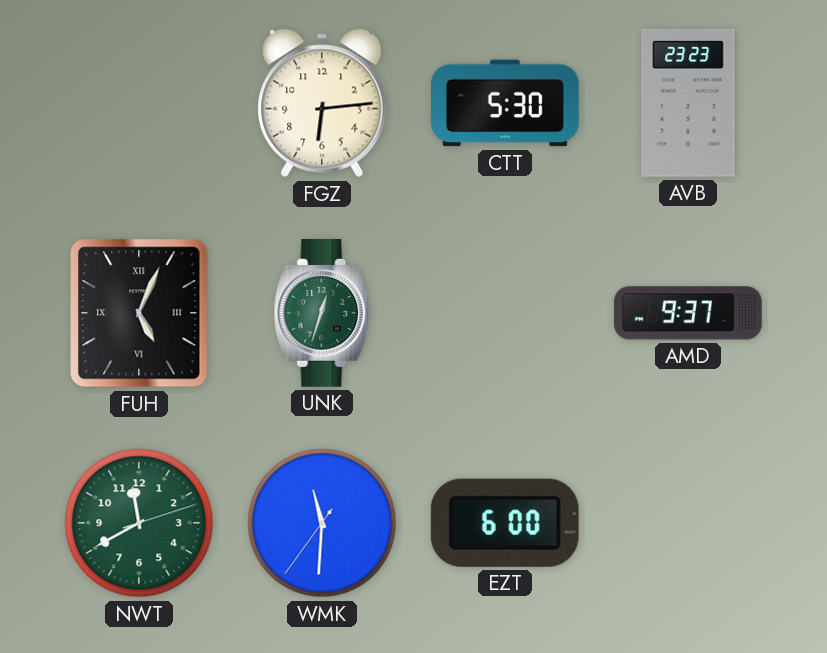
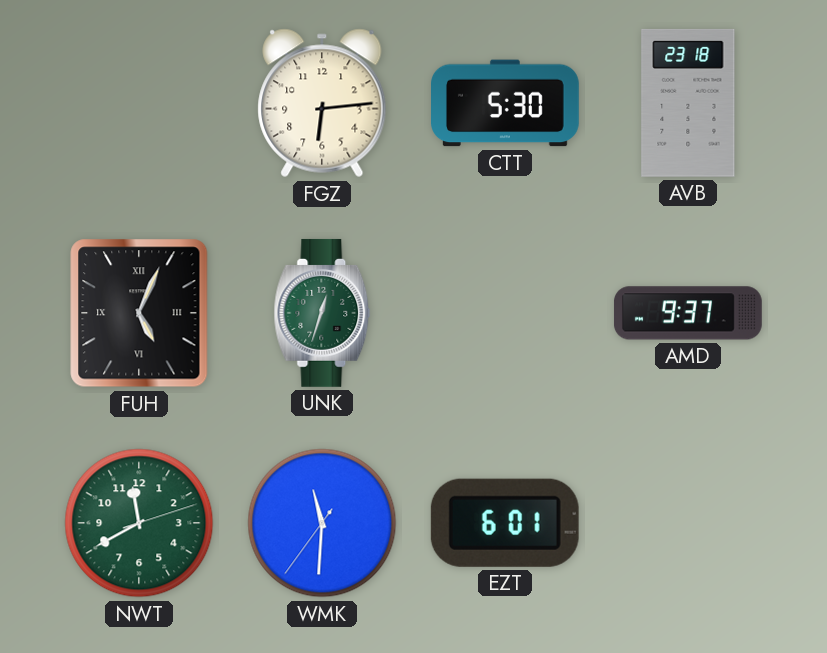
AVB: 23:23 -> 23:18
EZT: 6:00 -> 6:01
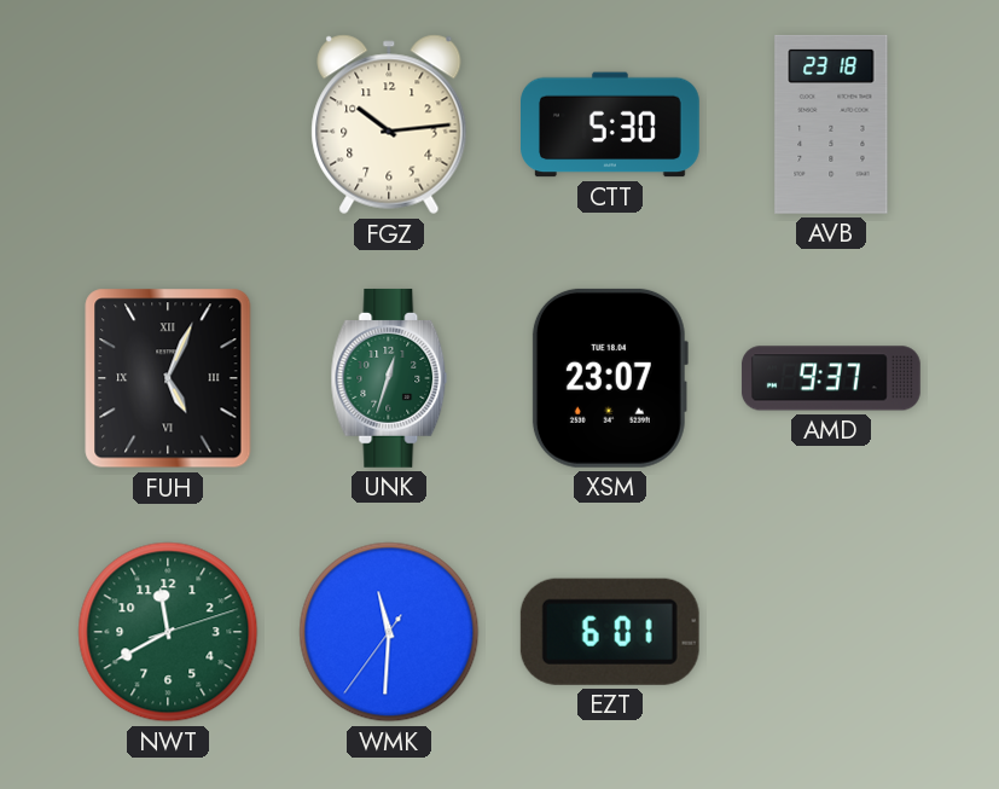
FGZ: 6:14 -> 10:14
XSM: none -> 23:07
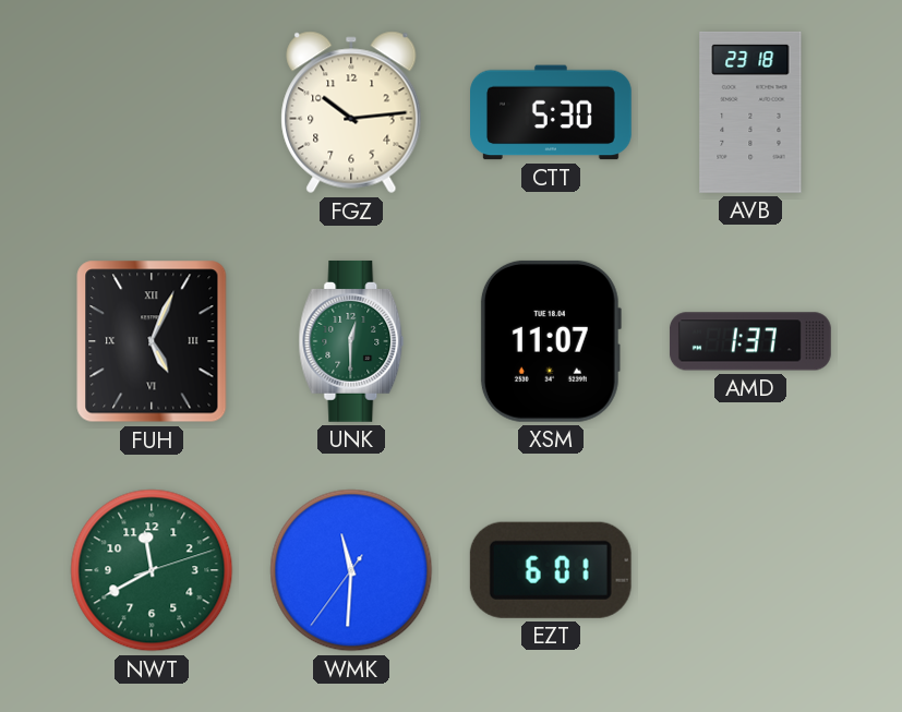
UNK: 12:33 -> 12:30
XSM: 23:07 -> 11:07
AMD: 9:37 -> 1:37
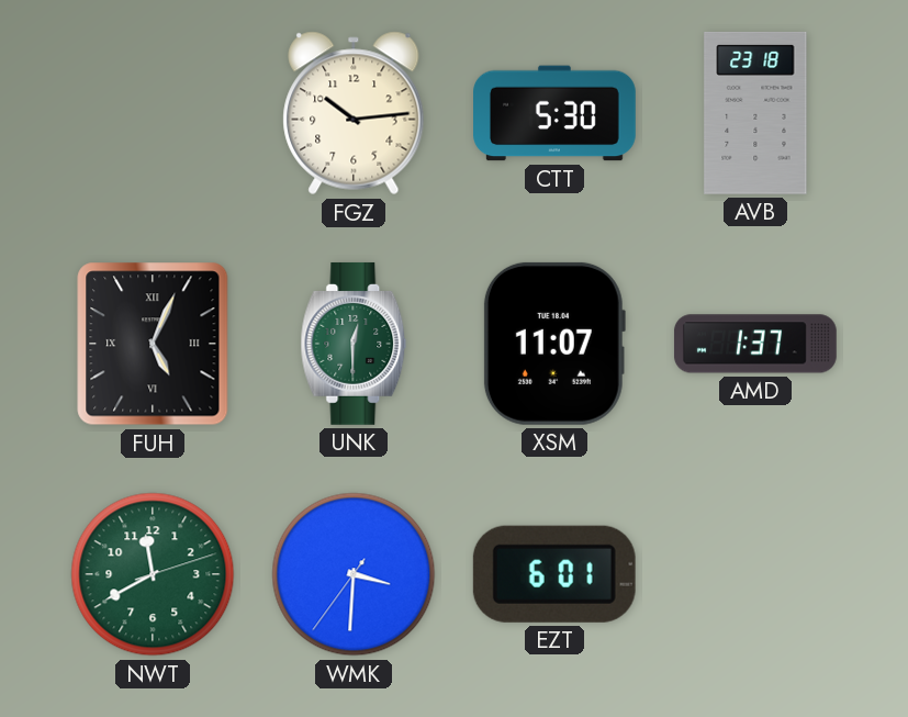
WMK: 11:30 -> 3:30
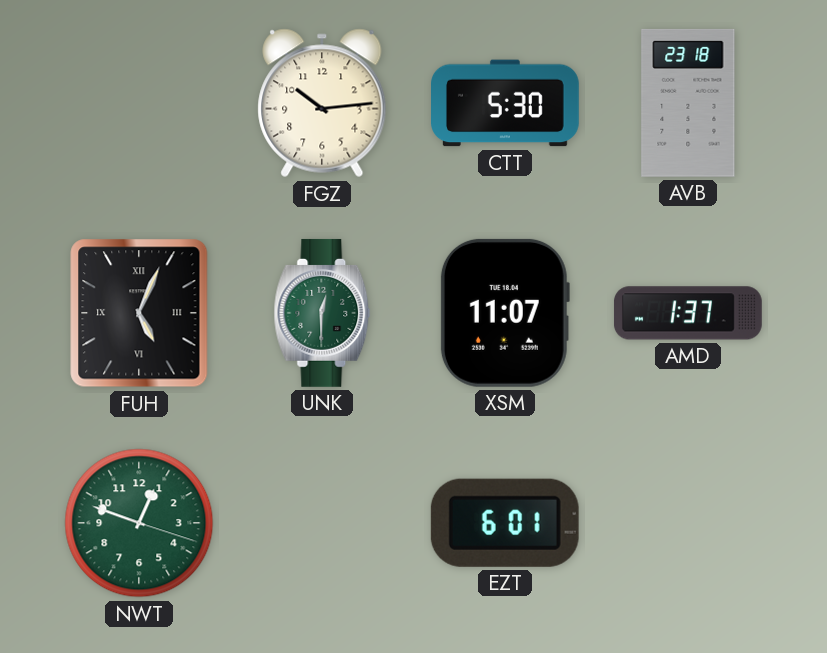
NWT: 11:40 -> 12:48
WMK: 3:30 -> none
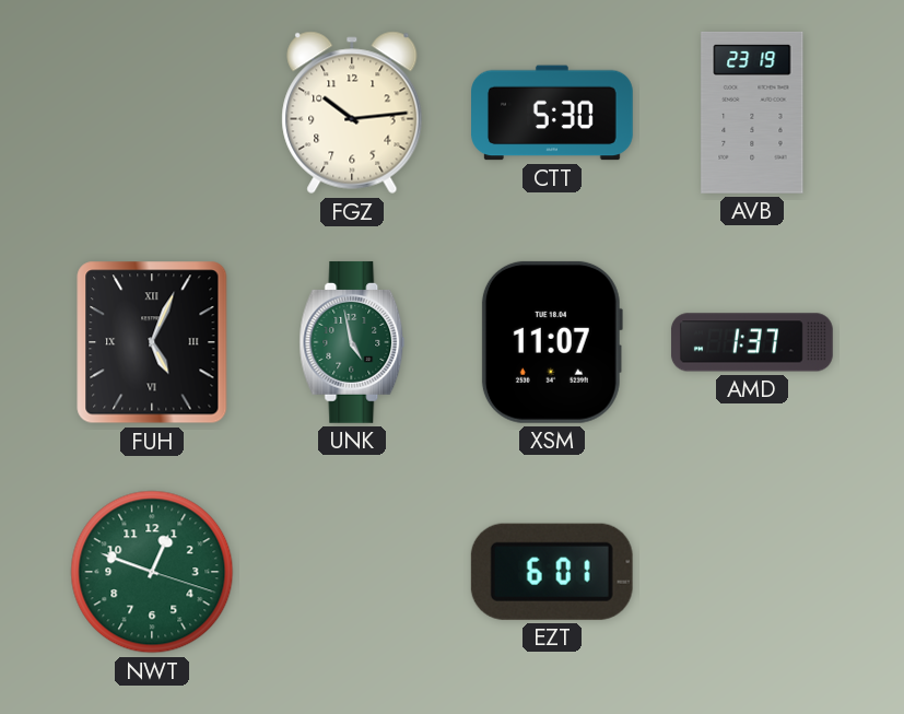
AVB: 23:18 -> 23:19
UNK: 12:30 -> 4:58
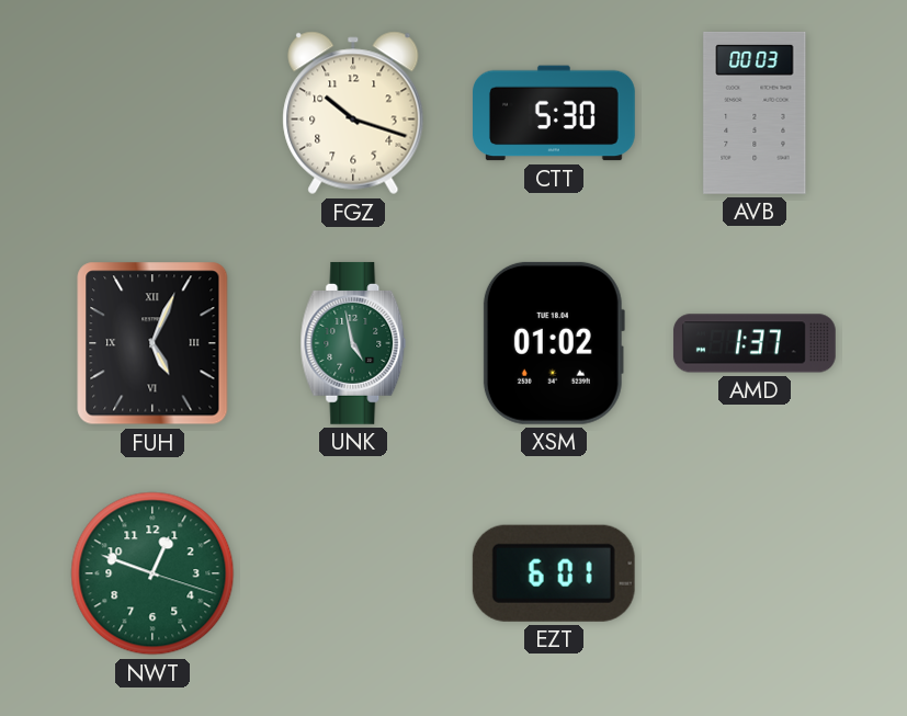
FGZ: 10:14 -> 10:18
AVB: 23:19 -> 00:03
XSM: 11:07 -> 01:02
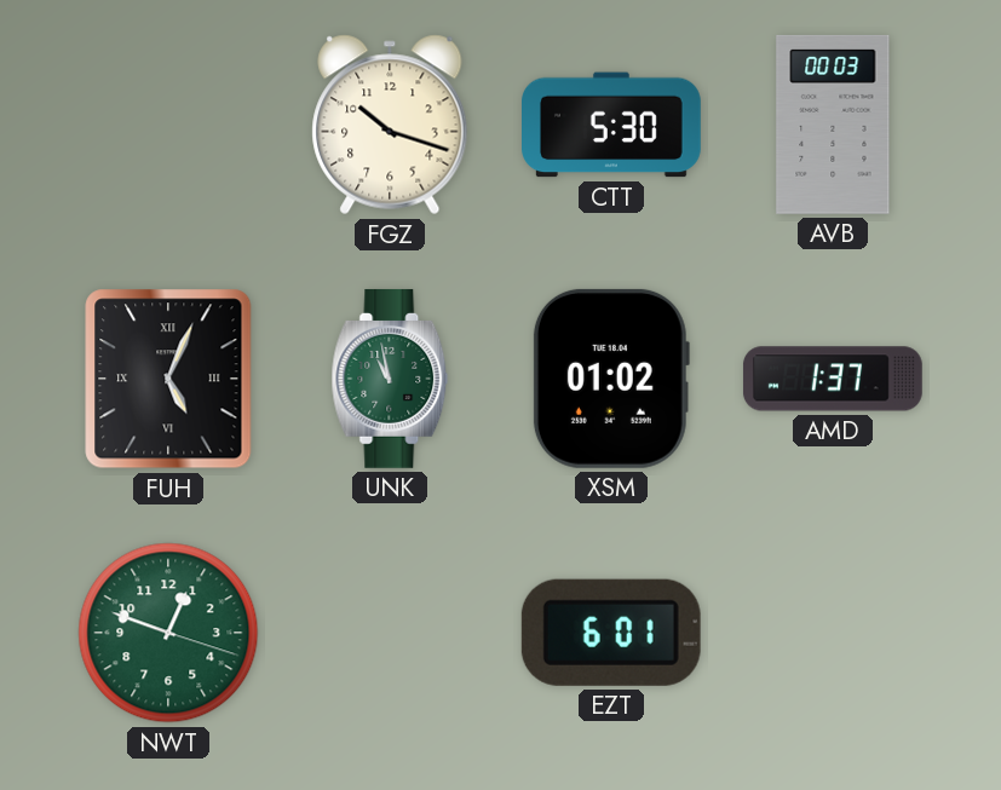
UNK: 4:58 -> 10:58
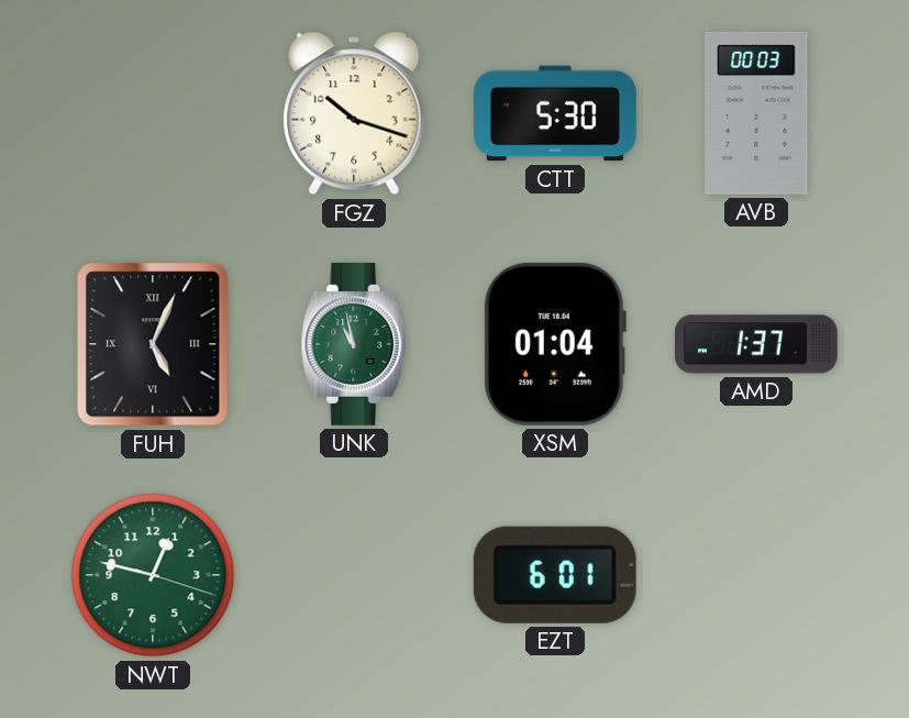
XSM: 01:02 -> 01:04
NWT: 12:48 -> 12:47
